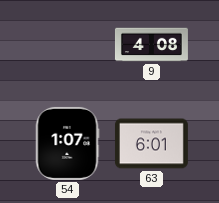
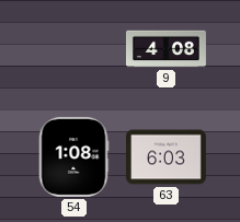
54: 1:07 -> 1:08
63: 6:01 -> 6:03
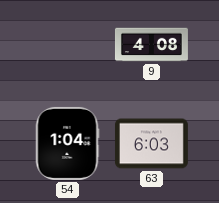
54: 1:08 -> 1:04
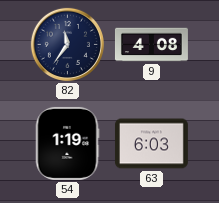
82: none -> 11:36
54: 1:04 -> 1:19
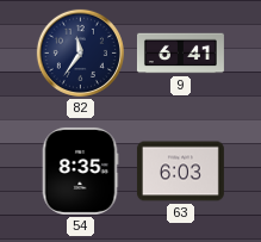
9: 4:08 -> 6:41
54: 1:19 -> 8:35
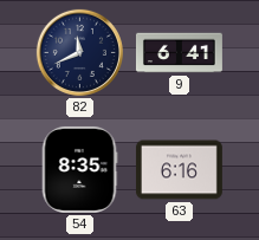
82: 11:36 -> 11:41
63: 6:03 -> 6:16
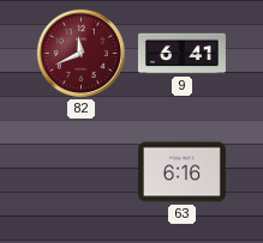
82 dial: navy -> burgundy
54: 8:35 -> none
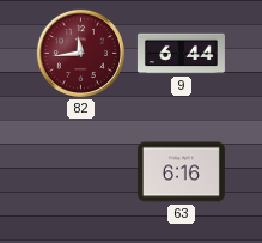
82: 11:41 -> 11:44
9: 6:41 -> 6:44
